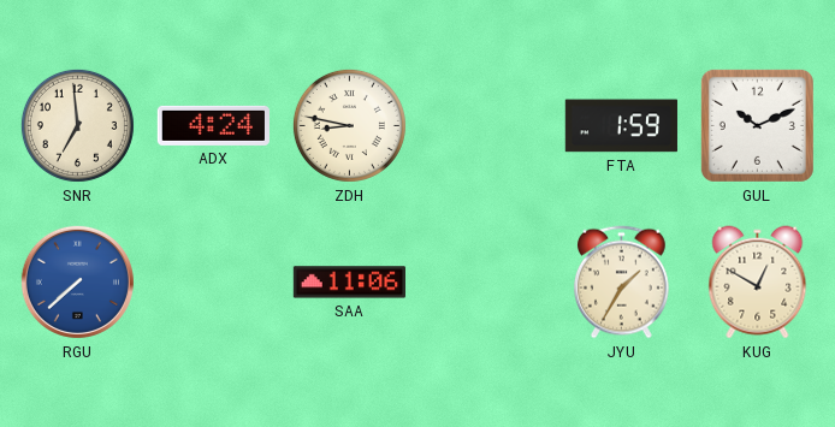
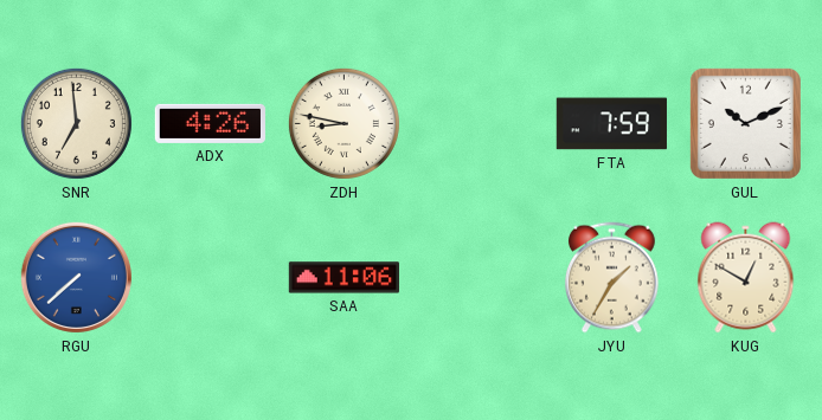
ADX: 4:24 -> 4:26
FTA: 1:59 -> 7:59
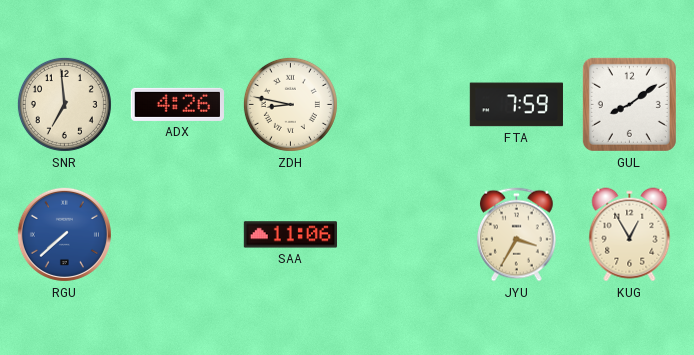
GUL: 10:11 -> 8:09
JYU: 1:35 -> 3:35
KUG: 12:50 -> 12:55
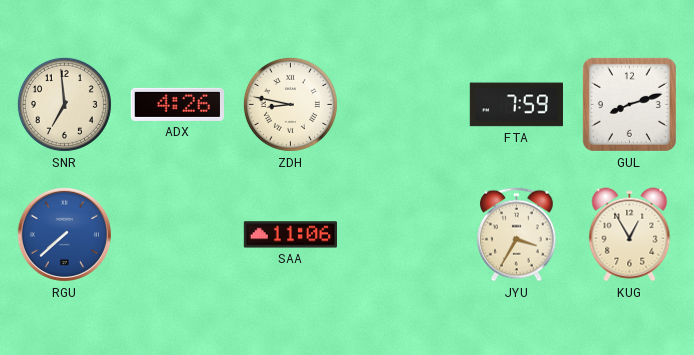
GUL: 8:09 -> 8:12
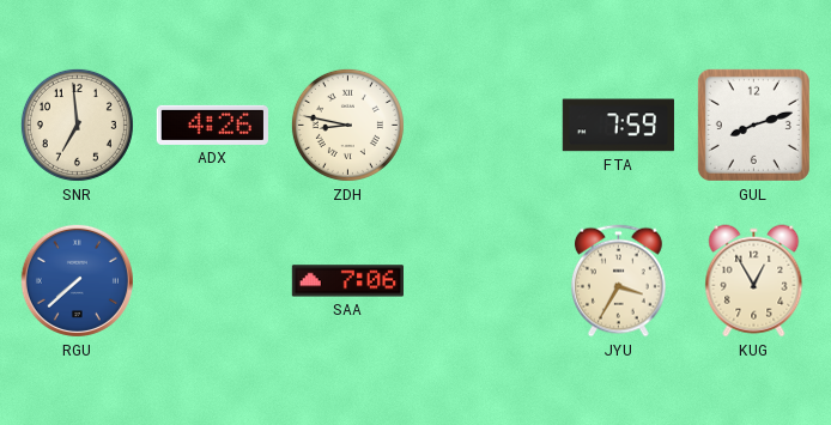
SAA: 11:06 -> 7:06
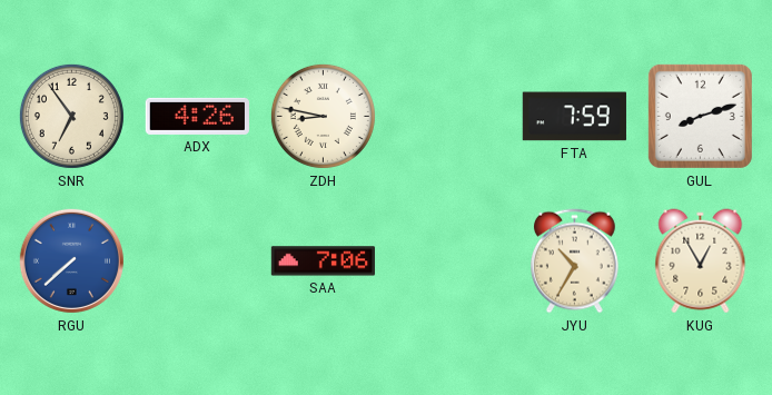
SNR: 6:59 -> 6:54
JYU: 3:35 -> 10:35
